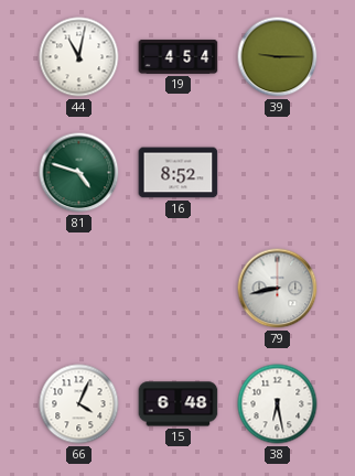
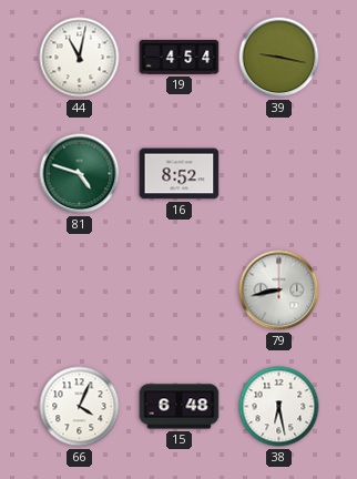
39: 9:15 -> 9:17
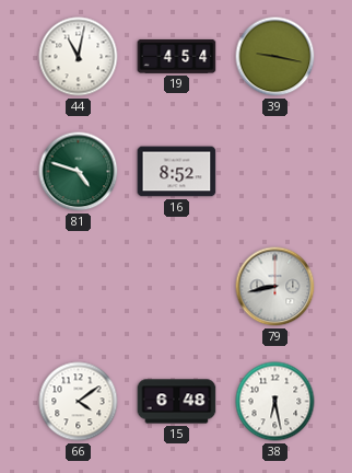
66: 4:04 -> 4:09
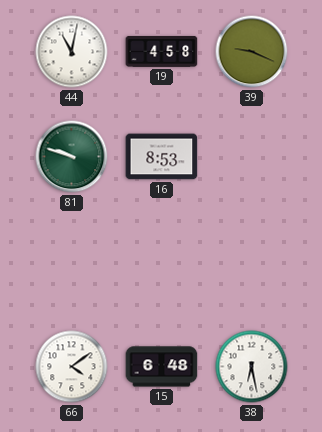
19: 4:54 -> 4:58
39: 9:17 -> 9:19
81: 4:48 -> 9:48
16: 8:52 -> 8:53
79: 8:43 -> none
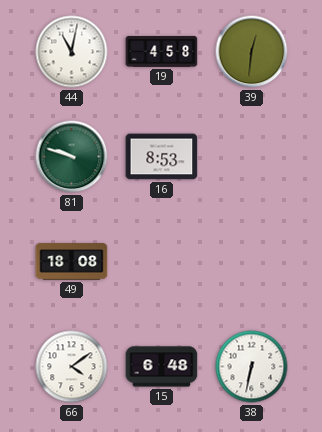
39: 9:19 -> 12:31
49: none -> 18:08
38: 6:28 -> 6:32
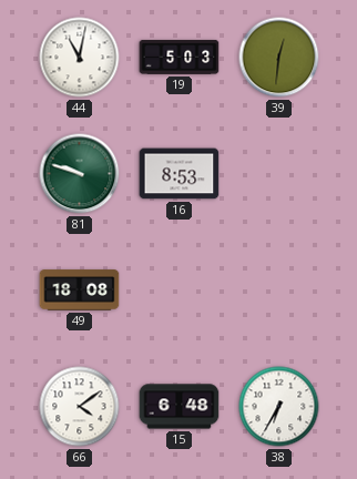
19: 4:58 -> 5:03
38: 6:32 -> 6:35
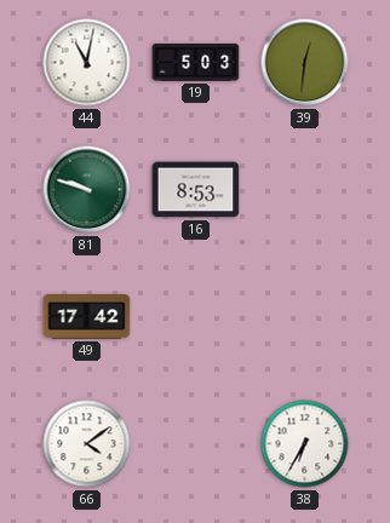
49: 18:08 -> 17:42
15: 6:48 -> none
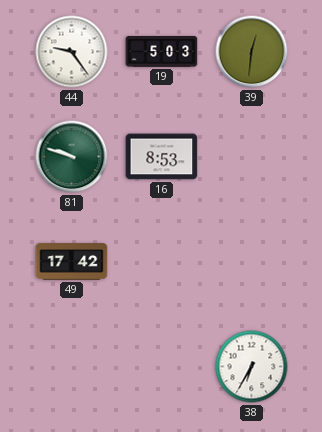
44: 11:02 -> 9:24
66: 4:09 -> none
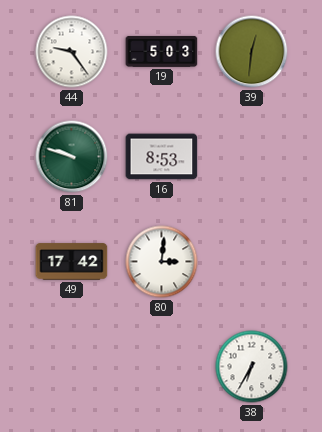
80: none -> 3:01
